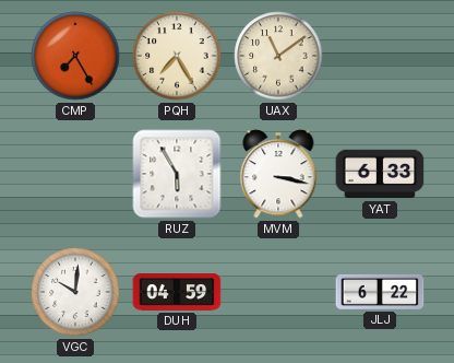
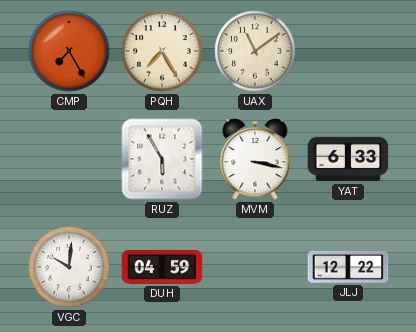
JLJ: 6:22 -> 12:22
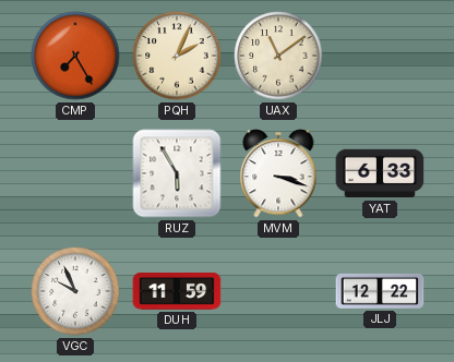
PQH: 7:25 -> 2:04
MVM: 3:17 -> 3:18
VGC: 10:01 -> 9:56
DUH: 04:59 -> 11:59
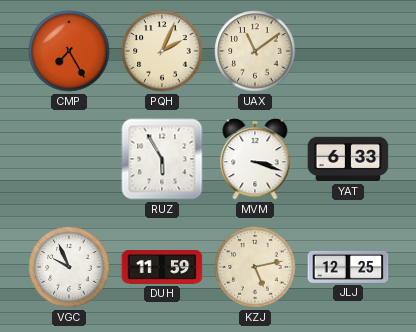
KZJ: none -> 5:13
JLJ: 12:22 -> 12:25
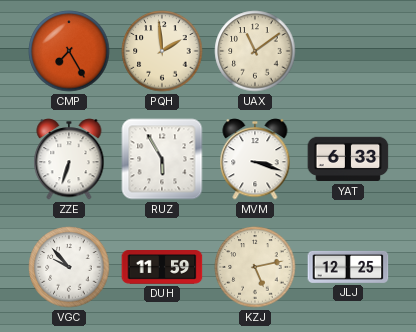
PQH: 2:04 -> 1:59
ZZE: none -> 6:33
VGC: 9:56 -> 9:53
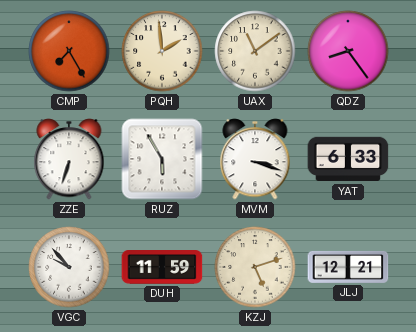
QDZ: none -> 8:24
KZJ: 5:13 -> 5:12
JLJ: 12:25 -> 12:21
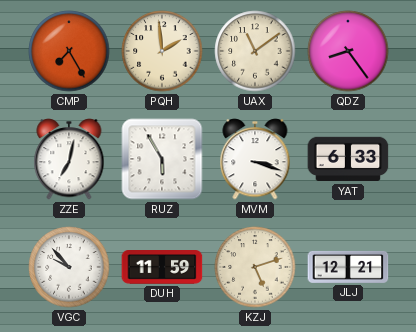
ZZE: 6:33 -> 7:02
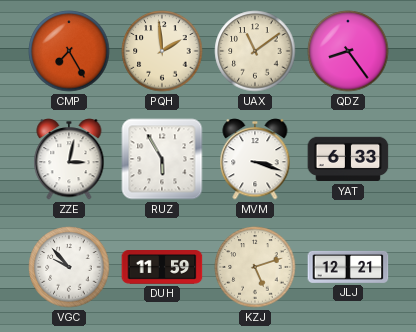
ZZE: 7:02 -> 3:02
